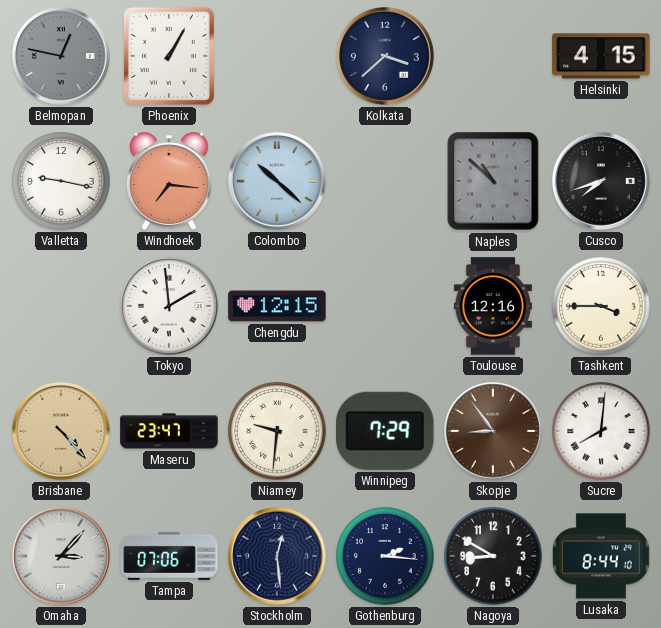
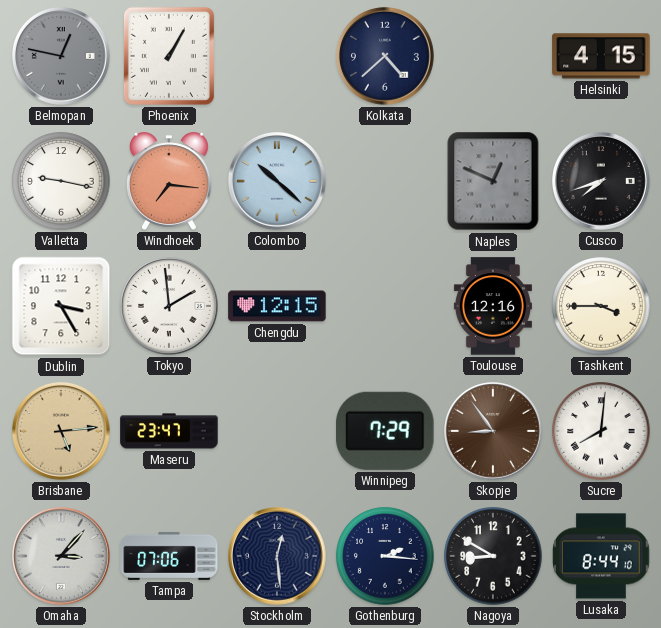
Kolkata: 3:38 -> 4:38
Naples: 10:52 -> 12:49
Dublin: none -> 3:25
Brisbane: 4:23 -> 5:14
Niamey: 9:31 -> none
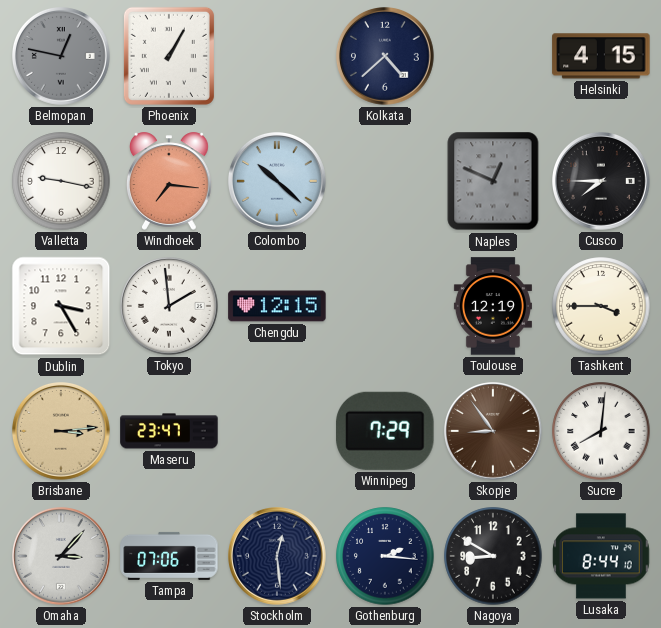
Cusco: 7:42 -> 7:45
Toulouse: 12:16 -> 12:19
Brisbane: 5:14 -> 3:14
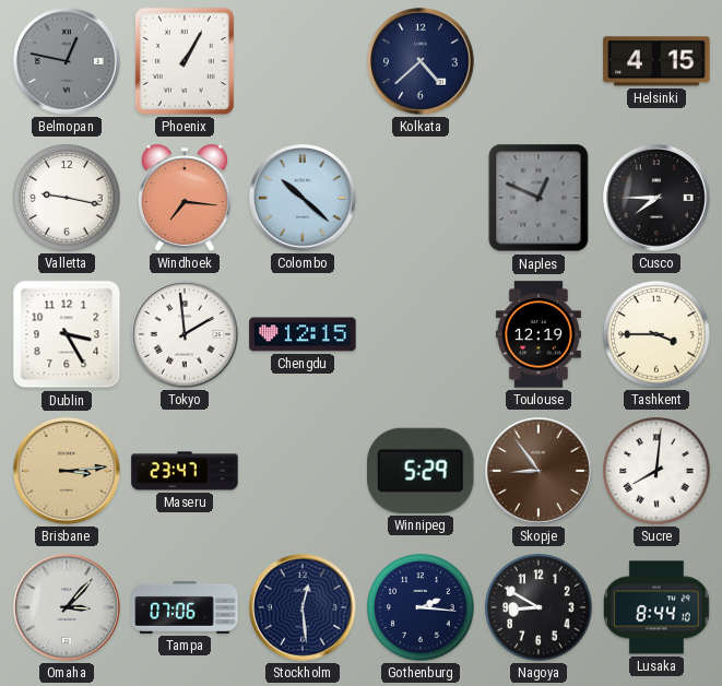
Winnipeg: 7:29 -> 5:29
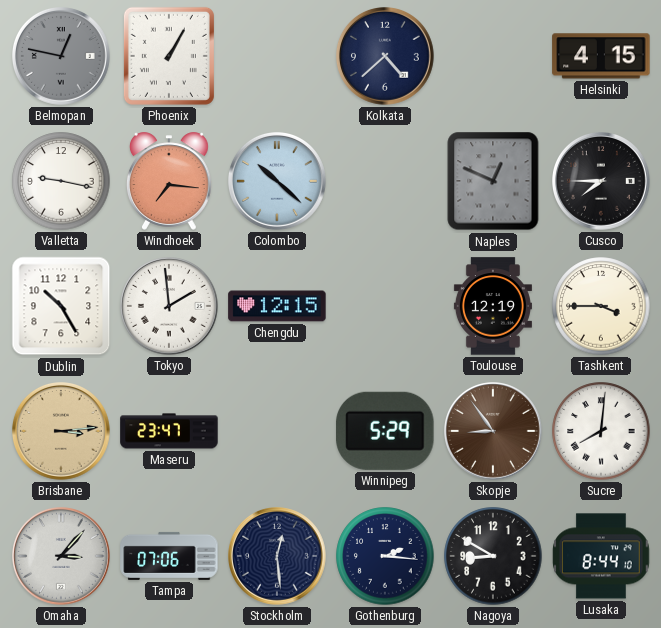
Dublin: 3:25 -> 10:25
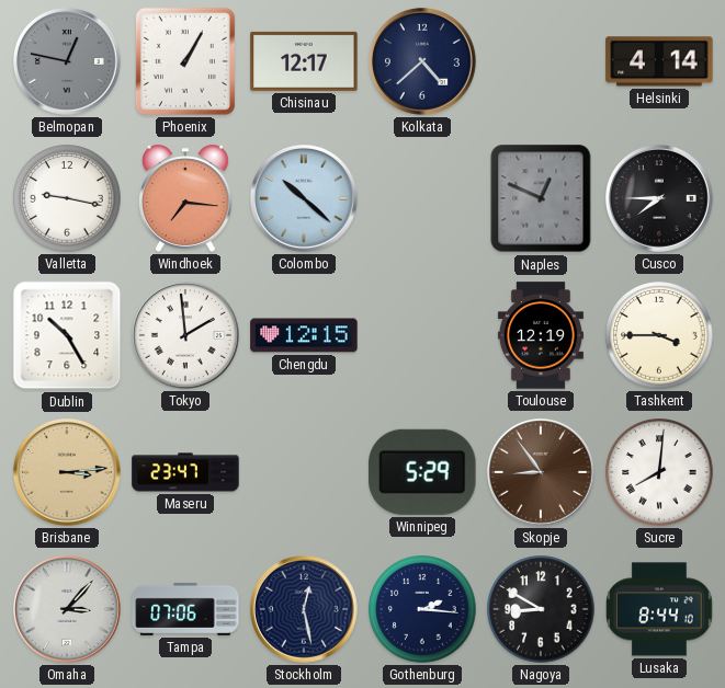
Chisinau: none -> 12:17
Helsinki: 4:15 -> 4:14
Stockholm: 12:29 -> 12:28
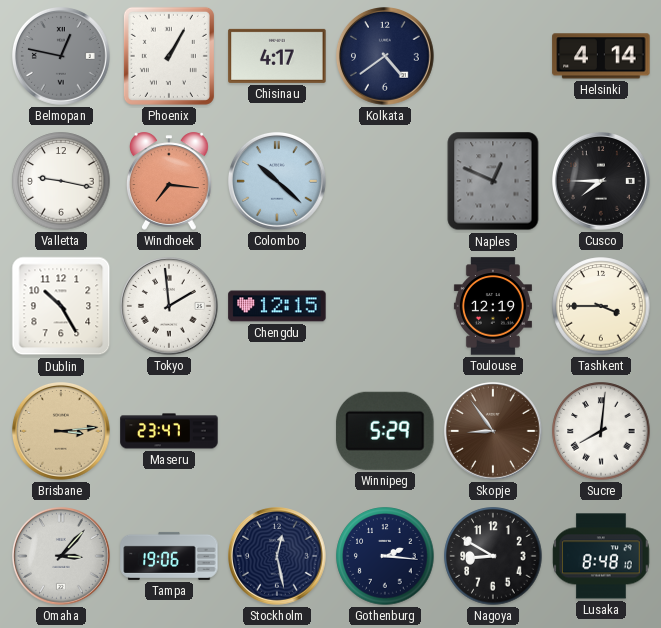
Chisinau: 12:17 -> 4:17
Kolkata: 4:38 -> 4:39
Tampa: 07:06 -> 19:06
Lusaka: 8:44 -> 8:48
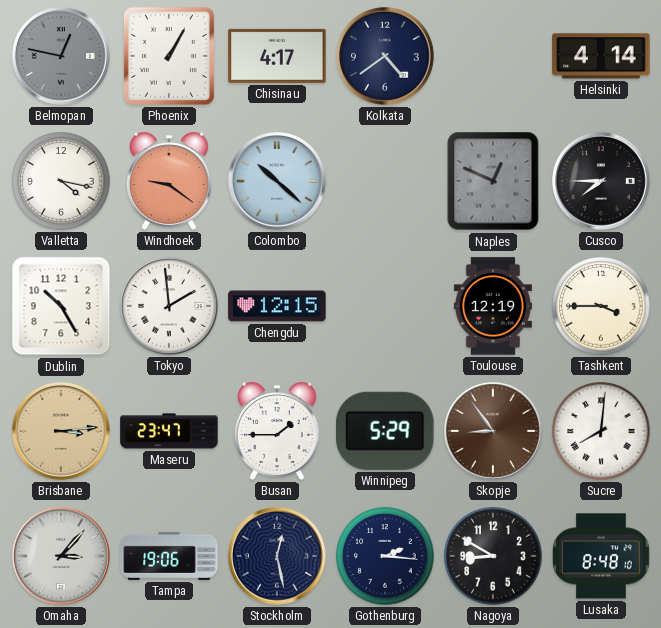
Valletta: 9:17 -> 4:17
Windhoek: 7:16 -> 9:21
Busan: none -> 1:45
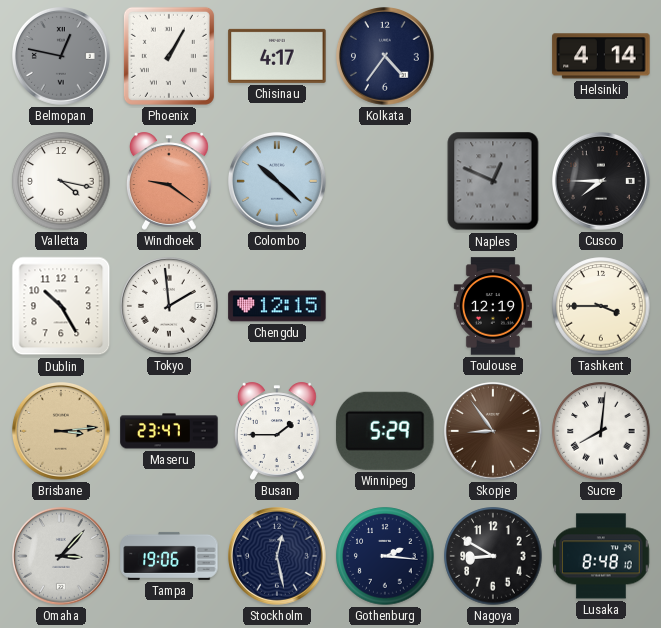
Kolkata: 4:39 -> 4:36
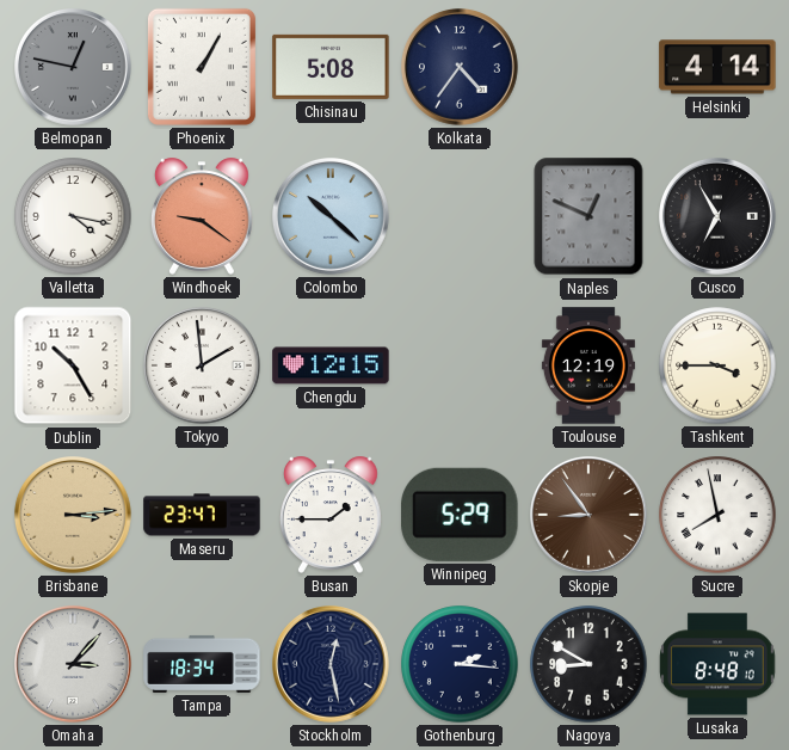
Chisinau: 4:17 -> 5:08
Cusco: 7:45 -> 6:55
Sucre: 8:01 -> 7:58
Tampa: 19:06 -> 18:34
